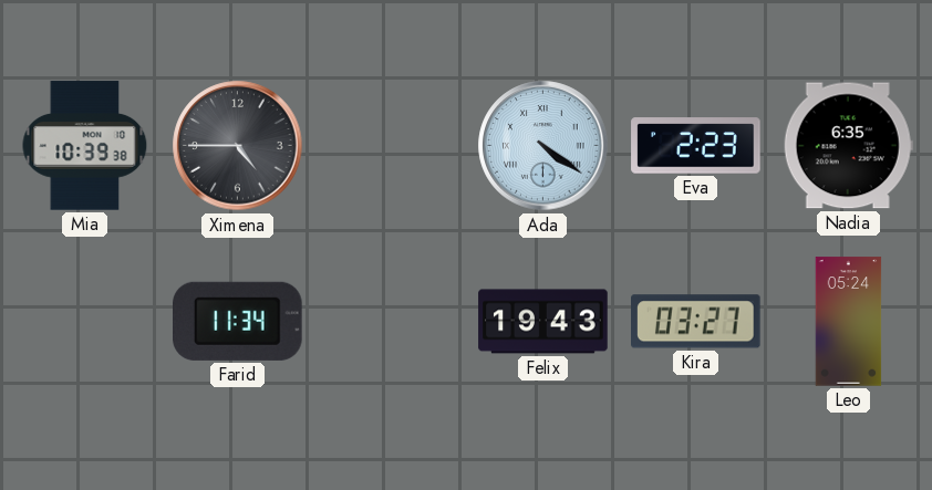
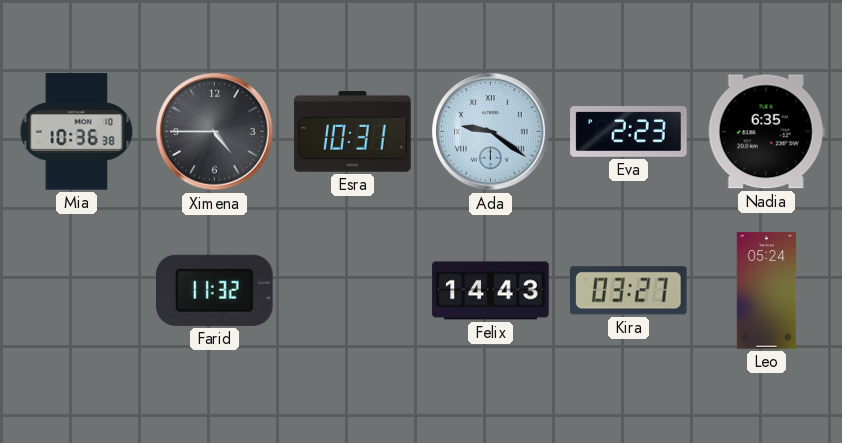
Mia: 10:39 -> 10:36
Esra: none -> 10:31
Ada: 4:21 -> 9:21
Farid: 11:34 -> 11:32
Felix: 19:43 -> 14:43
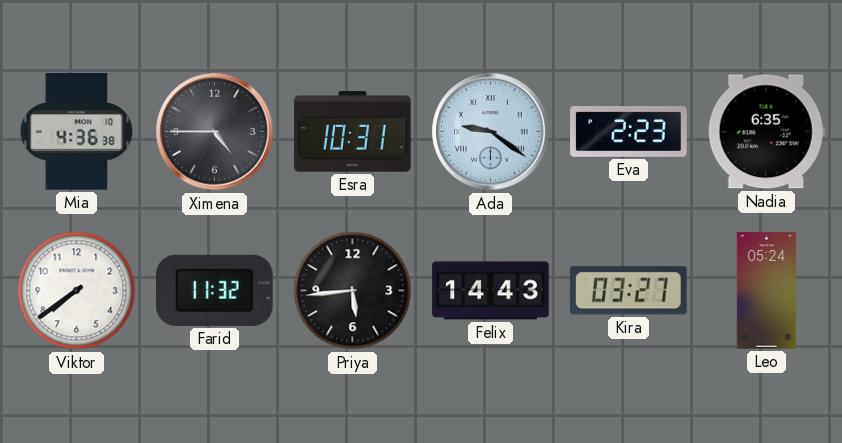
Mia: 10:36 -> 4:36
Viktor: none -> 7:39
Priya: none -> 5:44
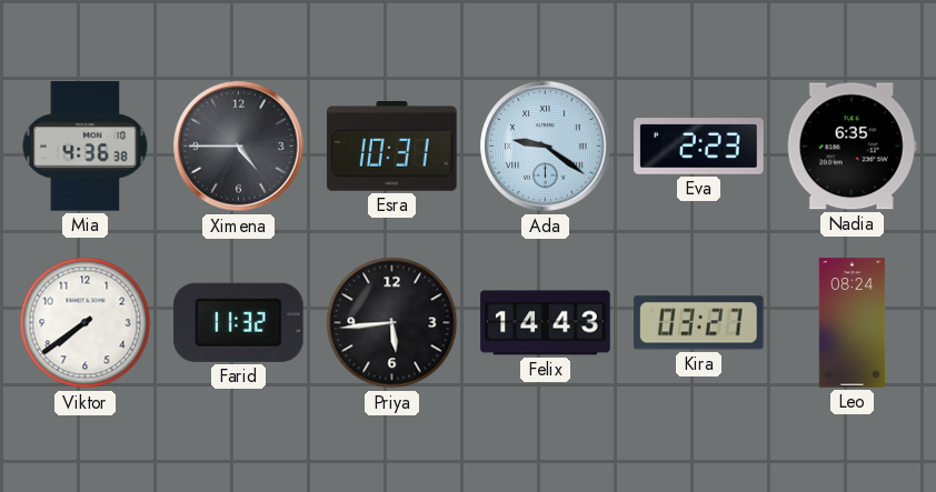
Leo: 05:24 -> 08:24
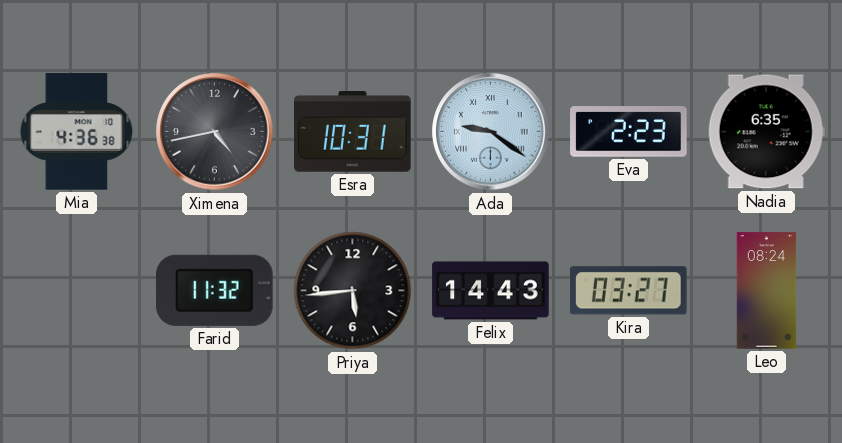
Ximena: 4:45 -> 4:43
Viktor: 7:39 -> none
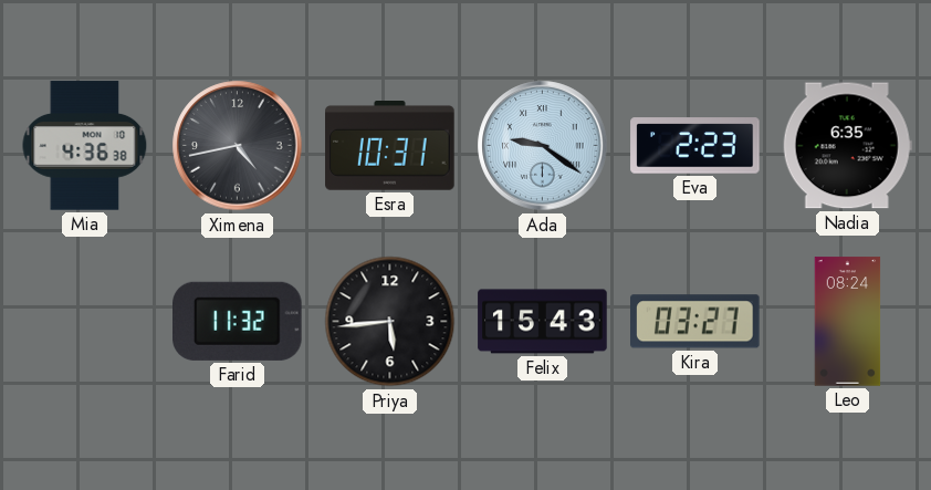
Felix: 14:43 -> 15:43
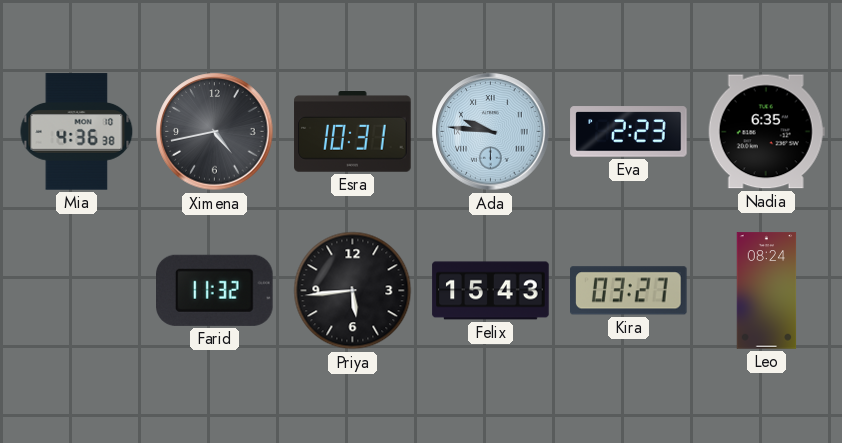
Ada: 9:21 -> 9:46
